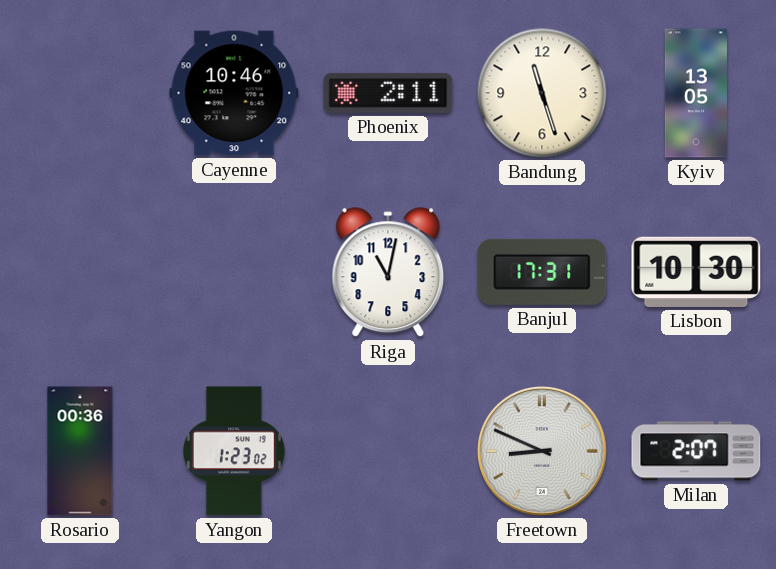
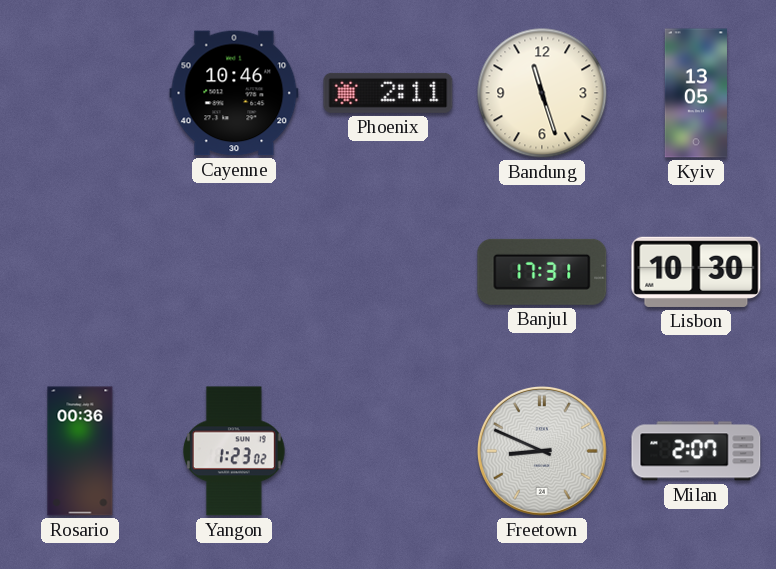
Riga: 11:02 -> none
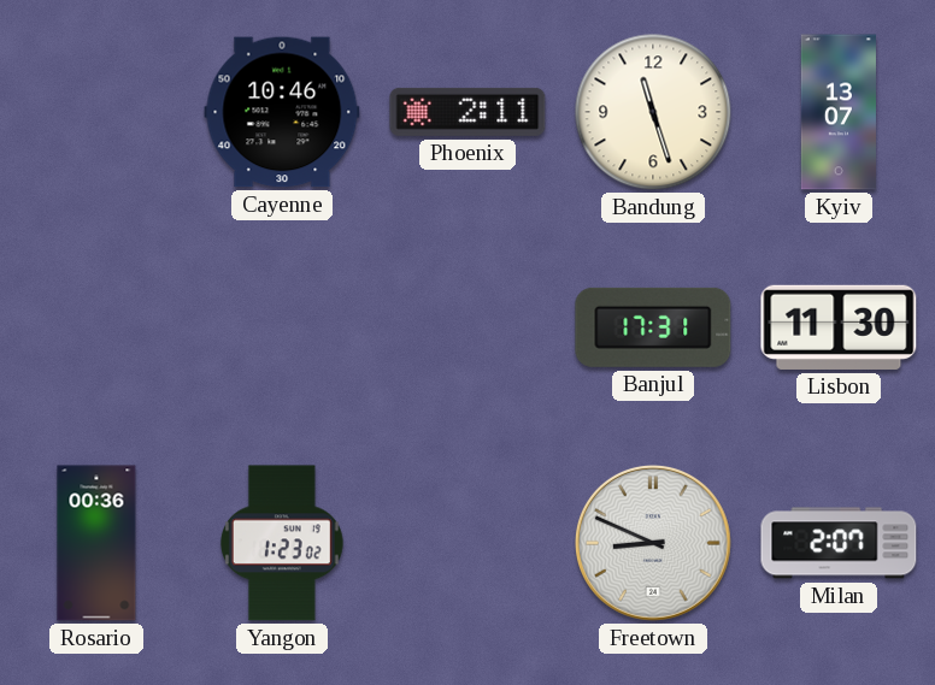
Kyiv: 13:05 -> 13:07
Lisbon: 10:30 -> 11:30
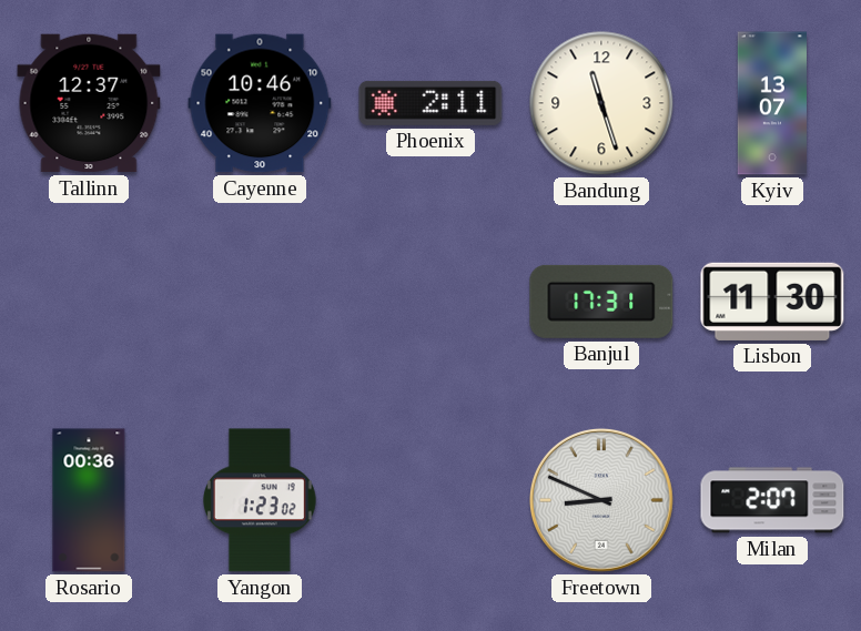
Tallinn: none -> 12:37
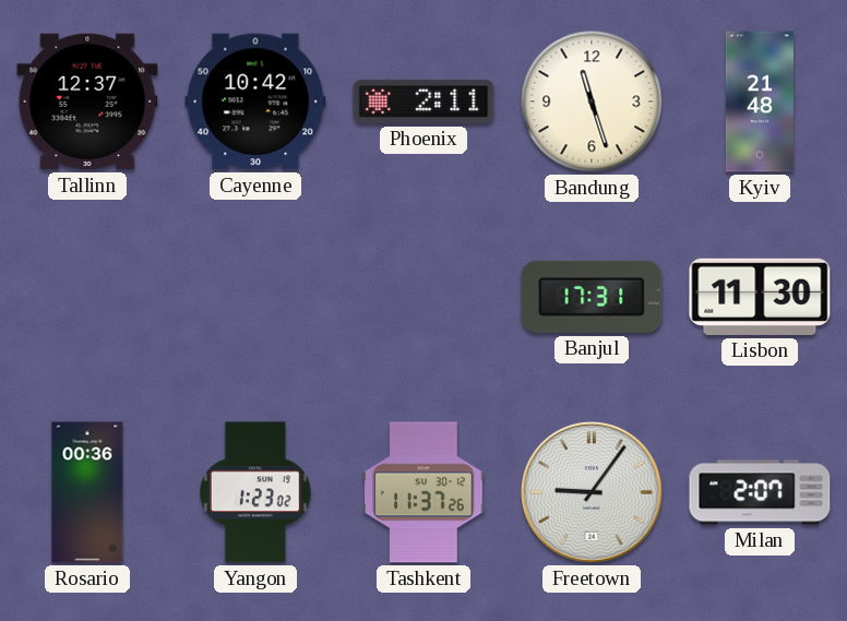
Cayenne: 10:46 -> 10:42
Kyiv: 13:07 -> 21:48
Tashkent: none -> 11:37
Freetown: 8:49 -> 9:06
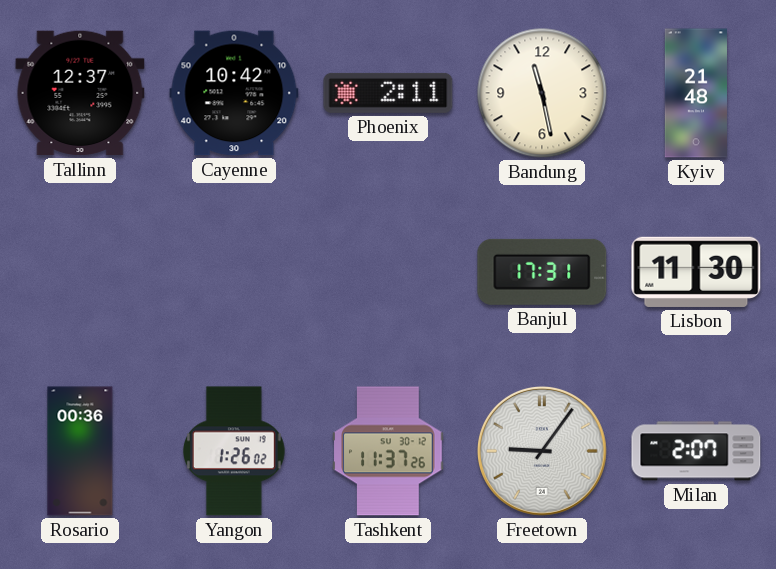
Bandung: 11:27 -> 11:28
Yangon: 1:23 -> 1:26
